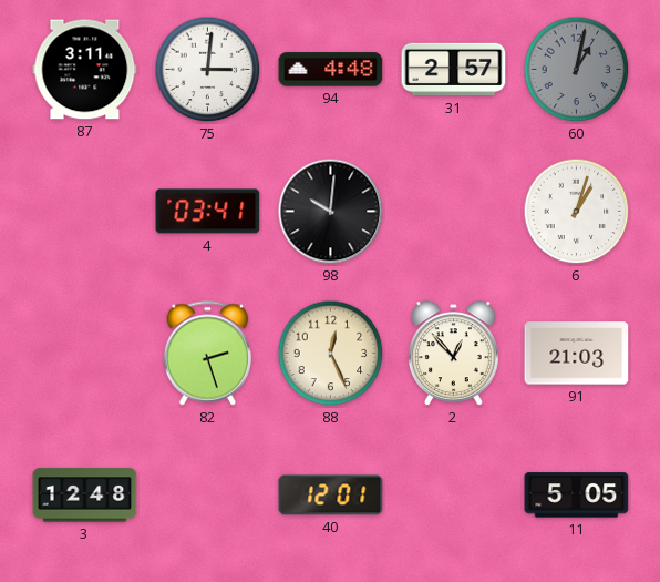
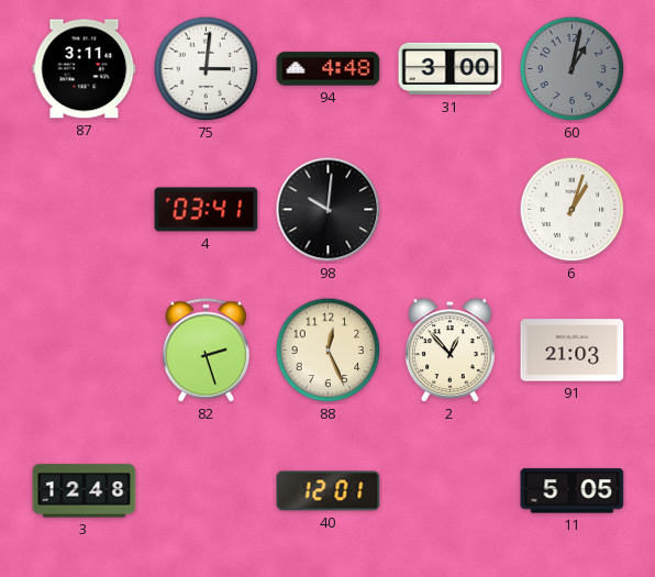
31: 2:57 -> 3:00
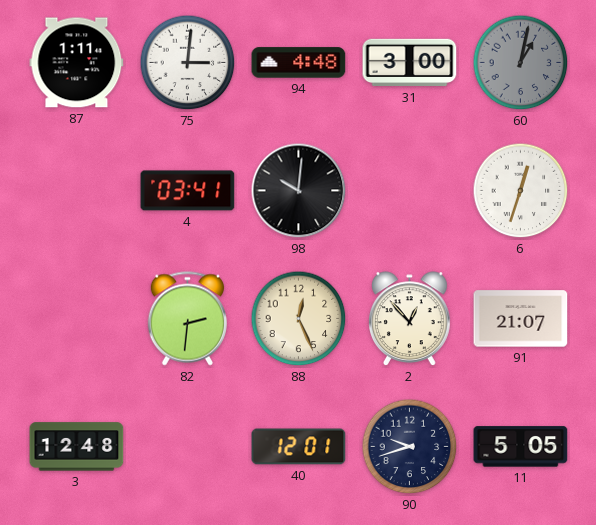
87: 3:11 -> 1:11
6: 1:03 -> 12:33
82: 2:27 -> 2:31
91: 21:03 -> 21:07
90: none -> 9:42
